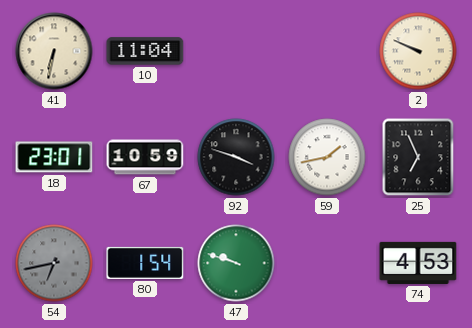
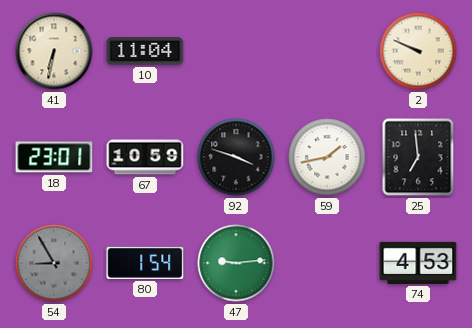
25: 6:56 -> 6:59
54: 6:43 -> 8:55
47: 9:48 -> 9:14
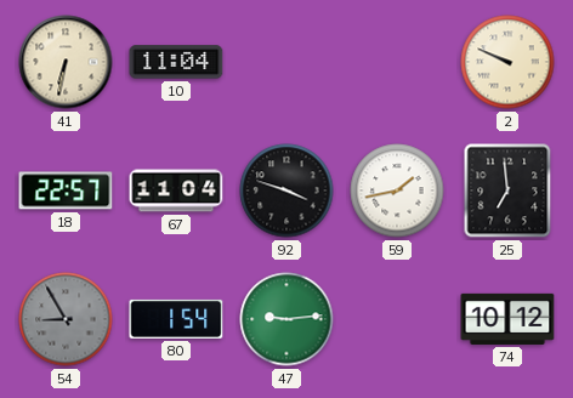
18: 23:01 -> 22:57
67: 10:59 -> 11:04
74: 4:53 -> 10:12
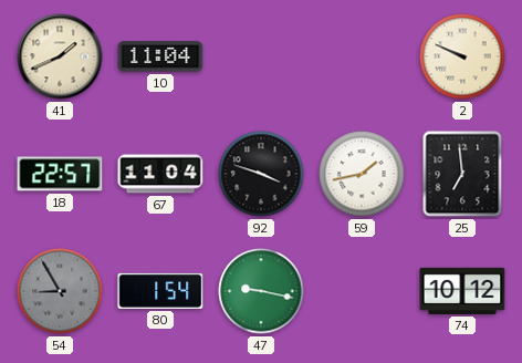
41: 6:32 -> 1:41
47: 9:14 -> 9:17
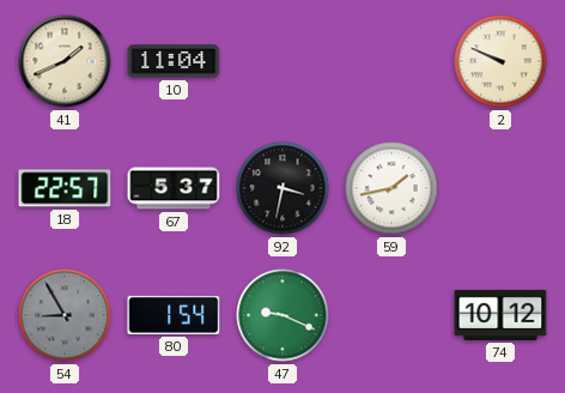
67: 11:04 -> 5:37
92: 3:48 -> 3:32
25: 6:59 -> none
47: 9:17 -> 9:19
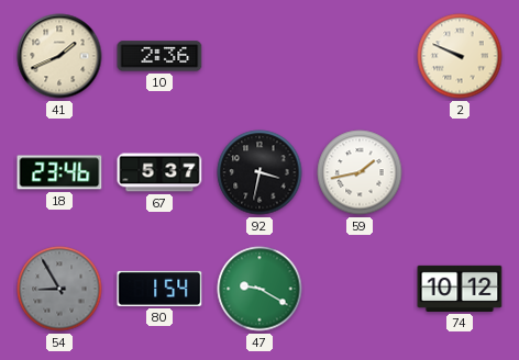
10: 11:04 -> 2:36
18: 22:57 -> 23:46
47: 9:19 -> 9:20
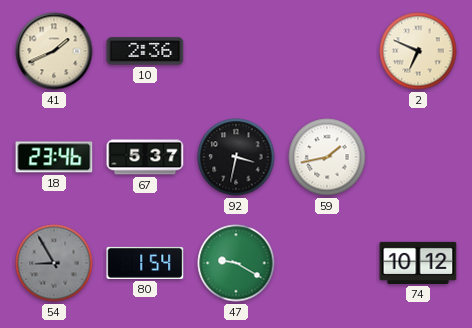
2: 9:49 -> 6:49
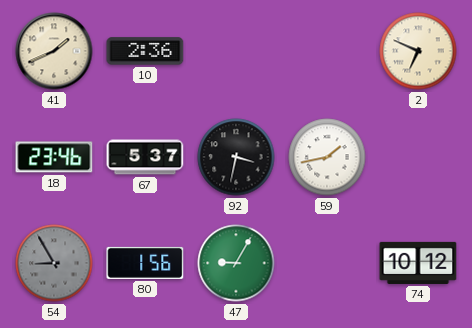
80: 1:54 -> 1:56
47: 9:20 -> 9:05
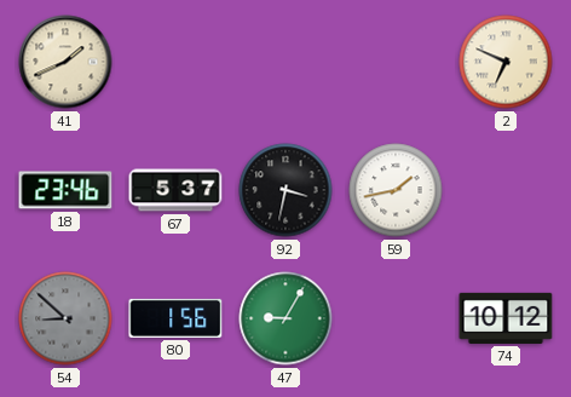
10: 2:36 -> none
54: 8:55 -> 8:52
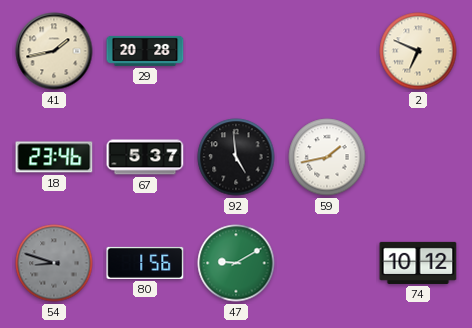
41: 1:41 -> 1:43
29: none -> 20:28
92: 3:32 -> 4:59
54: 8:52 -> 8:48
47: 9:05 -> 9:10
